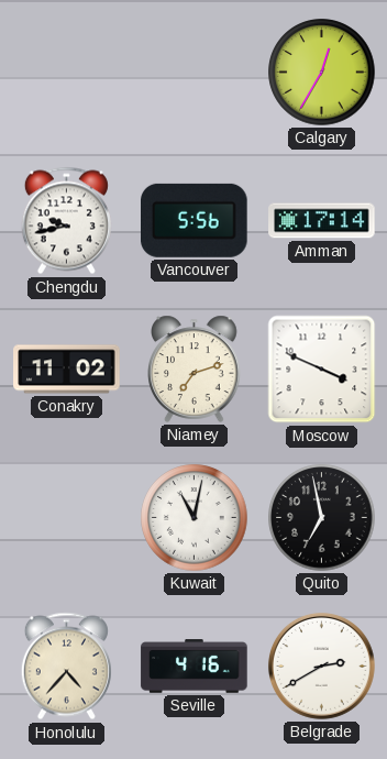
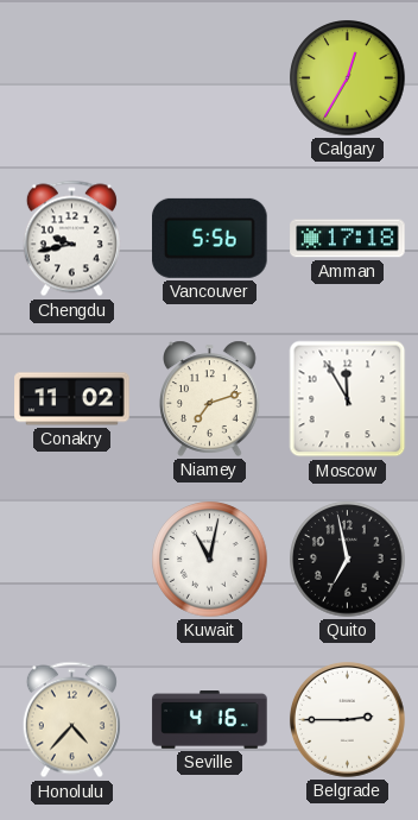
Amman: 17:14 -> 17:18
Moscow: 3:49 -> 11:55
Belgrade: 2:40 -> 2:45
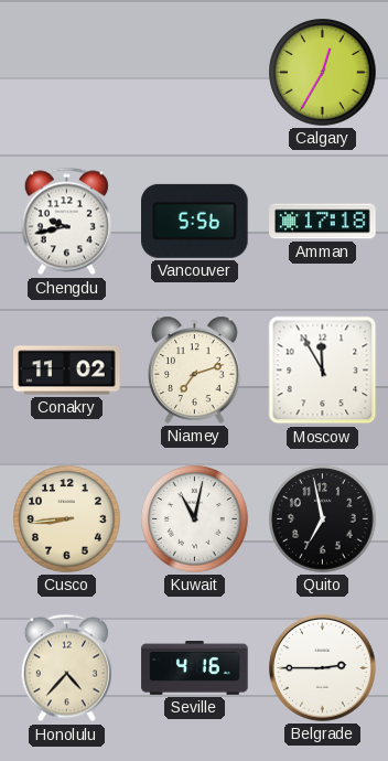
Cusco: none -> 8:44
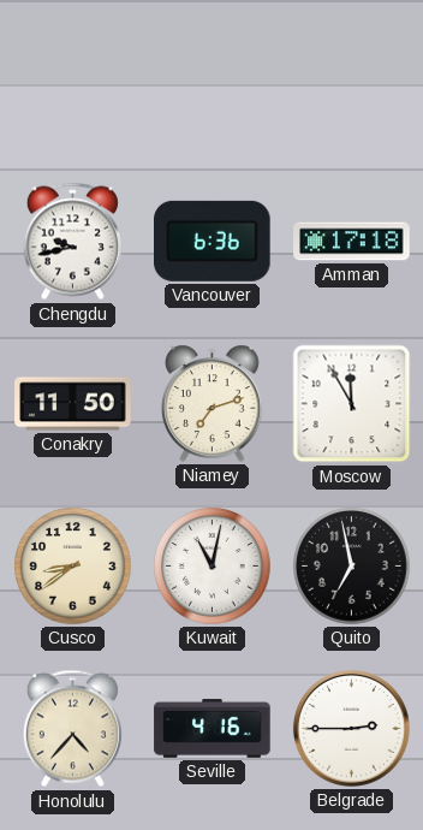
Calgary: 12:35 -> none
Vancouver: 5:56 -> 6:36
Conakry: 11:02 -> 11:50
Cusco: 8:44 -> 8:39
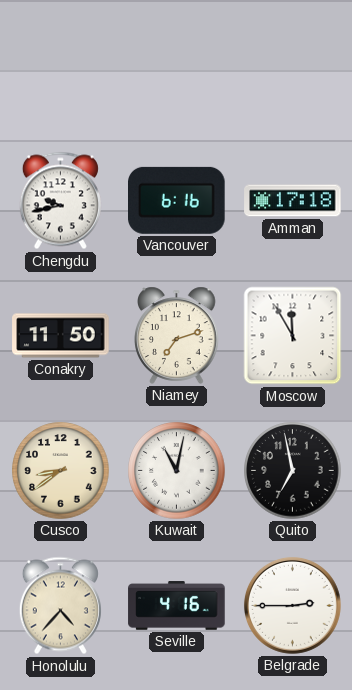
Vancouver: 6:36 -> 6:16
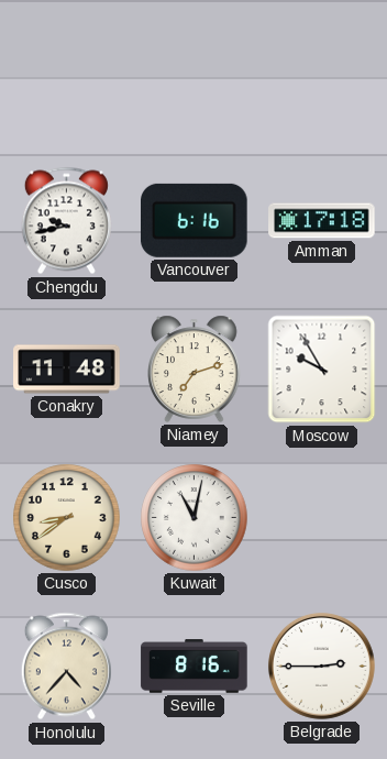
Conakry: 11:50 -> 11:48
Moscow: 11:55 -> 9:55
Quito: 6:58 -> none
Seville: 4:16 -> 8:16
